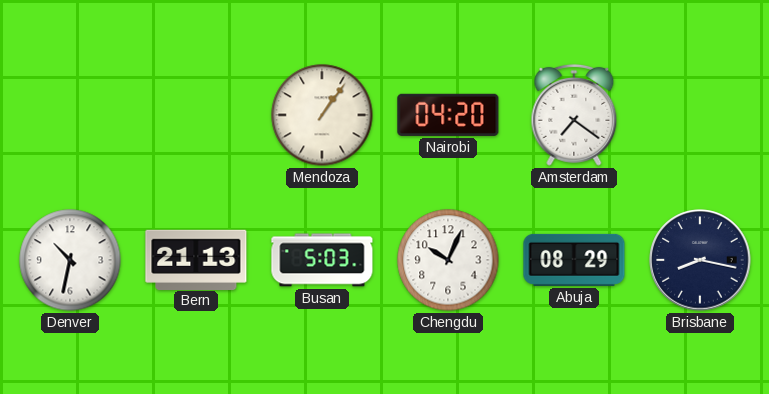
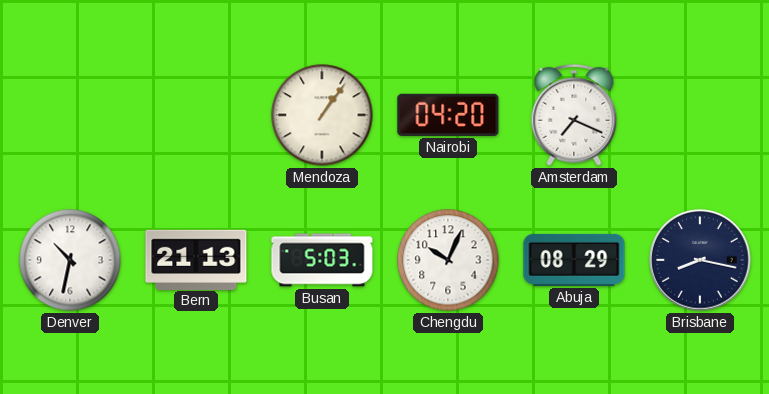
Amsterdam: 7:21 -> 7:19
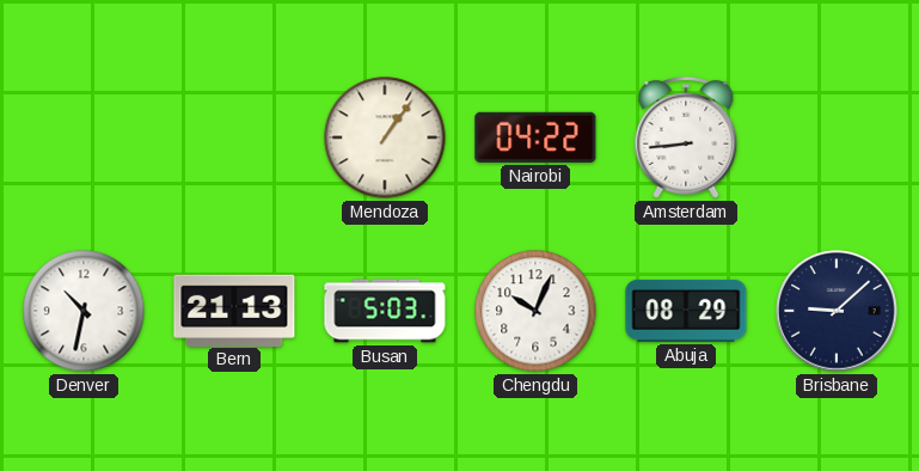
Nairobi: 04:20 -> 04:22
Amsterdam: 7:19 -> 8:44
Brisbane: 8:17 -> 9:08
